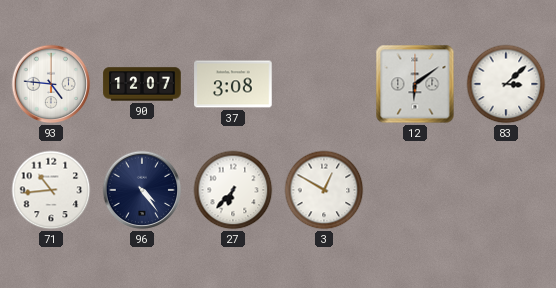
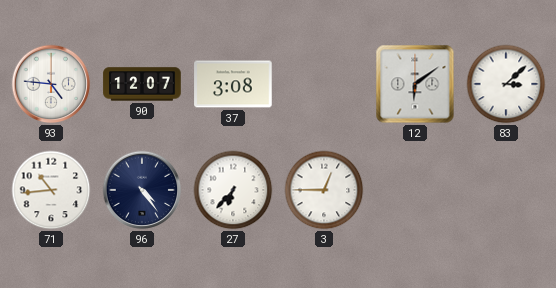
3: 12:50 -> 12:45
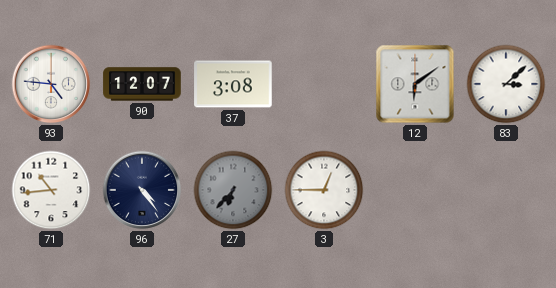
27 dial: white -> grey
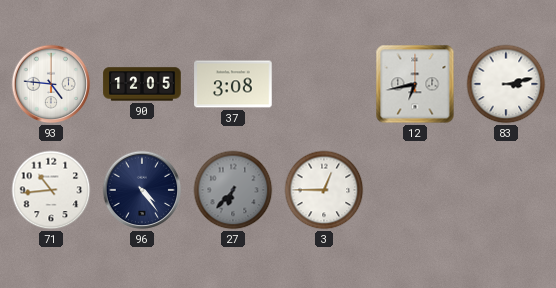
90: 12:07 -> 12:05
12: 6:09 -> 6:43
83: 3:08 -> 3:13
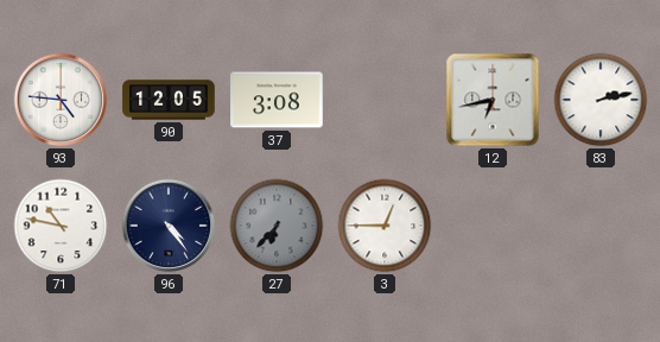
83: 3:13 -> 2:13
71: 10:44 -> 10:47
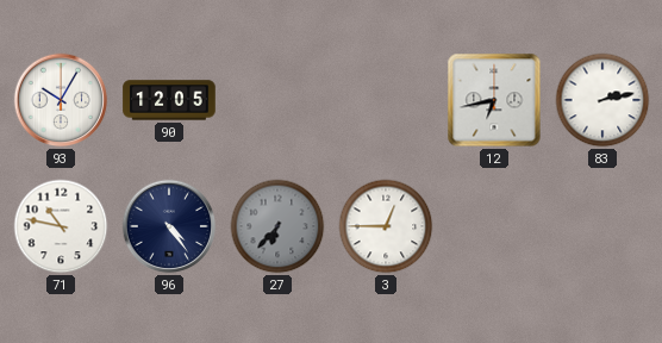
93: 4:46 -> 10:05
37: 3:08 -> none
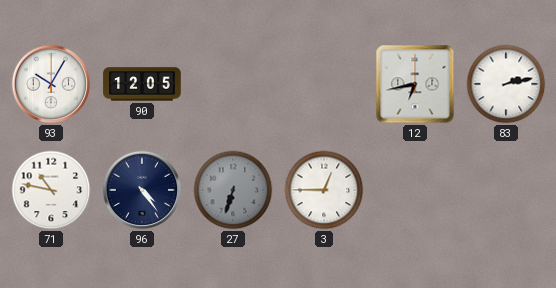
27: 6:37 -> 6:33
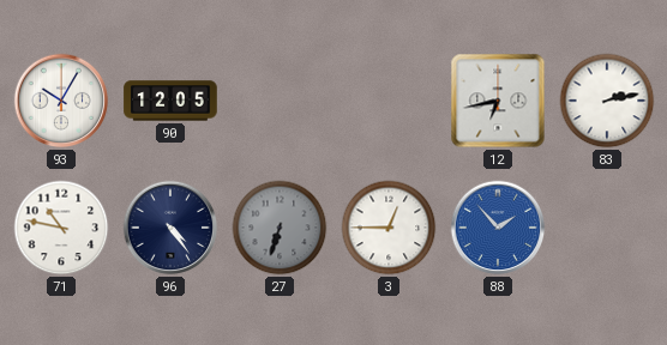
88: none -> 1:53
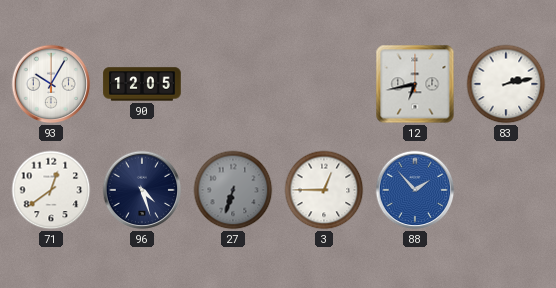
71: 10:47 -> 12:39
96: 4:24 -> 4:27
